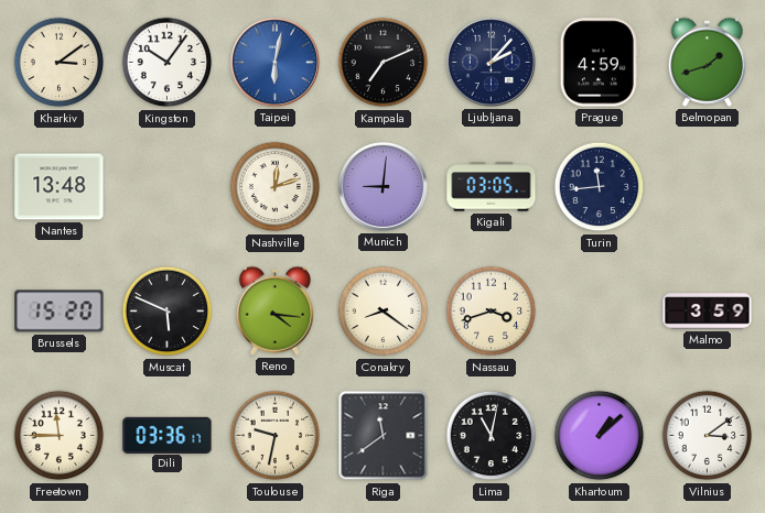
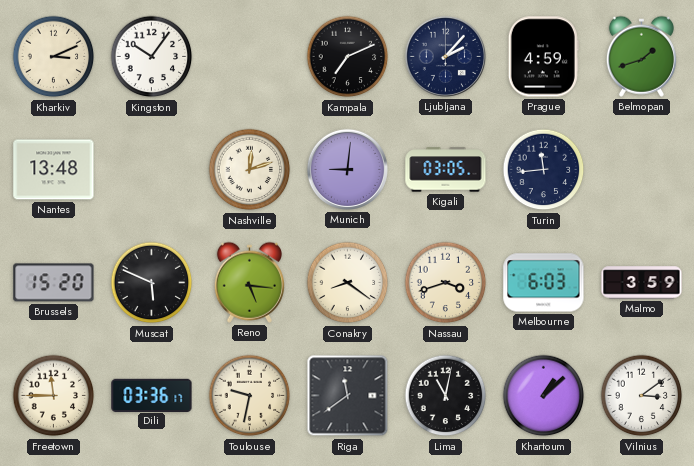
Kharkiv: 3:09 -> 3:11
Taipei: 6:02 -> none
Reno: 4:16 -> 5:16
Melbourne: none -> 6:03
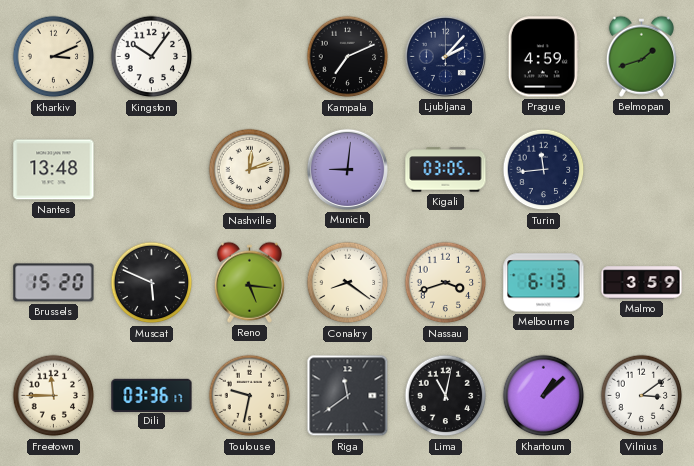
Melbourne: 6:03 -> 6:13
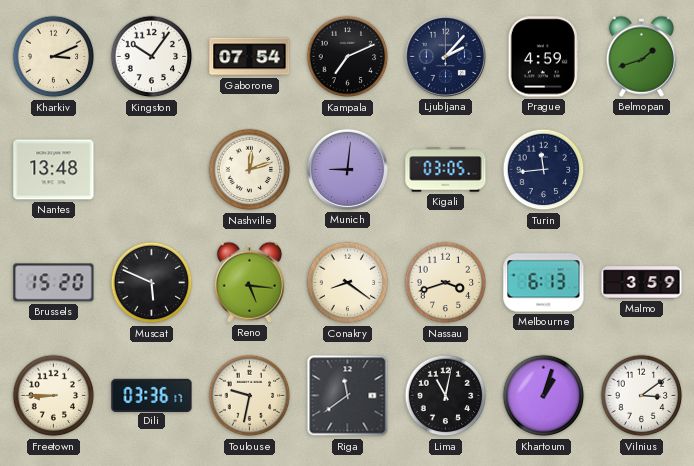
Gaborone: none -> 07:54
Freetown: 11:45 -> 8:45
Khartoum: 1:08 -> 1:03
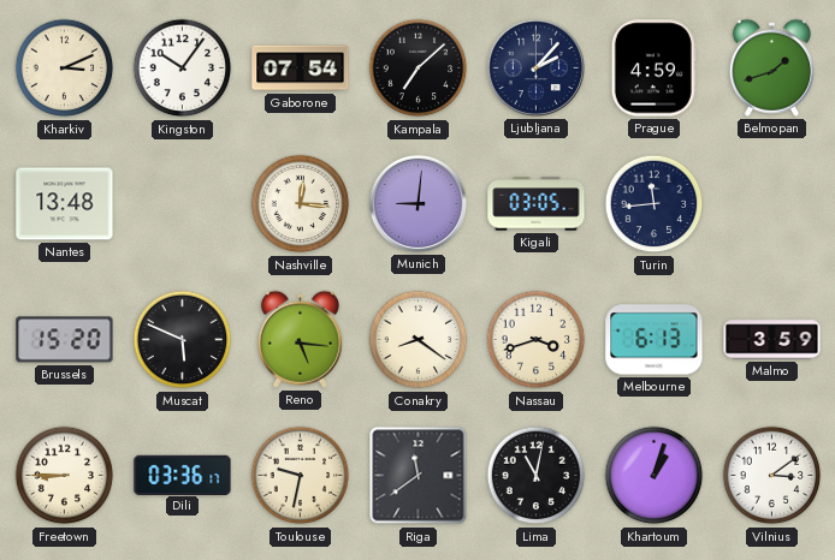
Kampala: 7:11 -> 7:08
Nashville: 12:12 -> 12:16
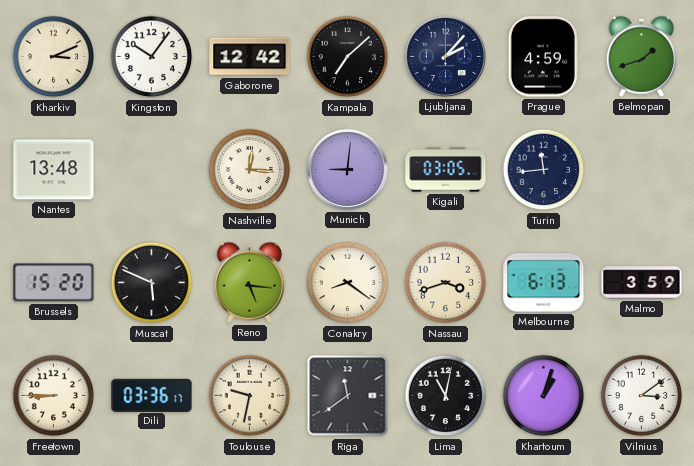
Gaborone: 07:54 -> 12:42
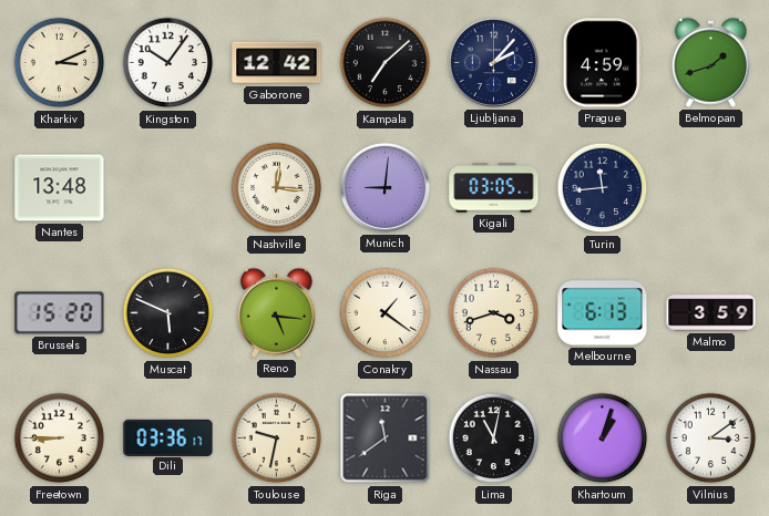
Conakry: 8:21 -> 1:21
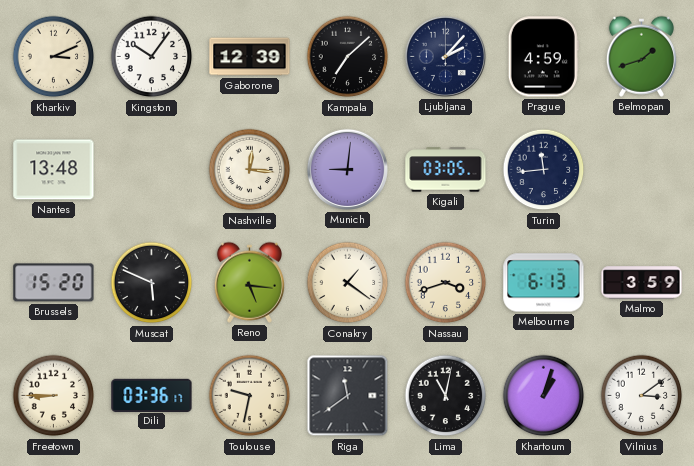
Gaborone: 12:42 -> 12:39
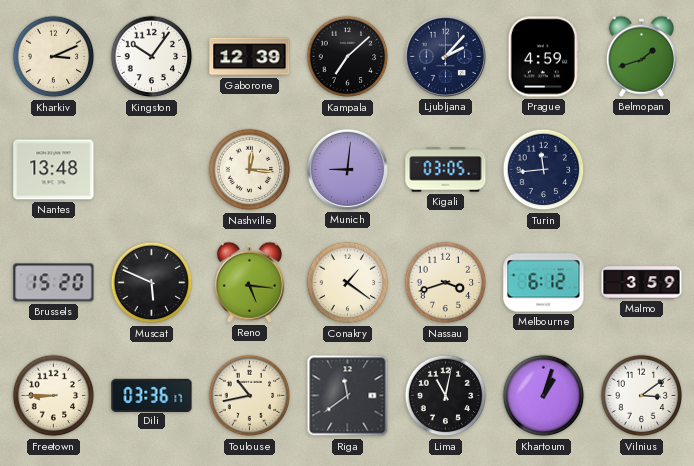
Melbourne: 6:13 -> 6:12
Toulouse: 9:32 -> 10:43
